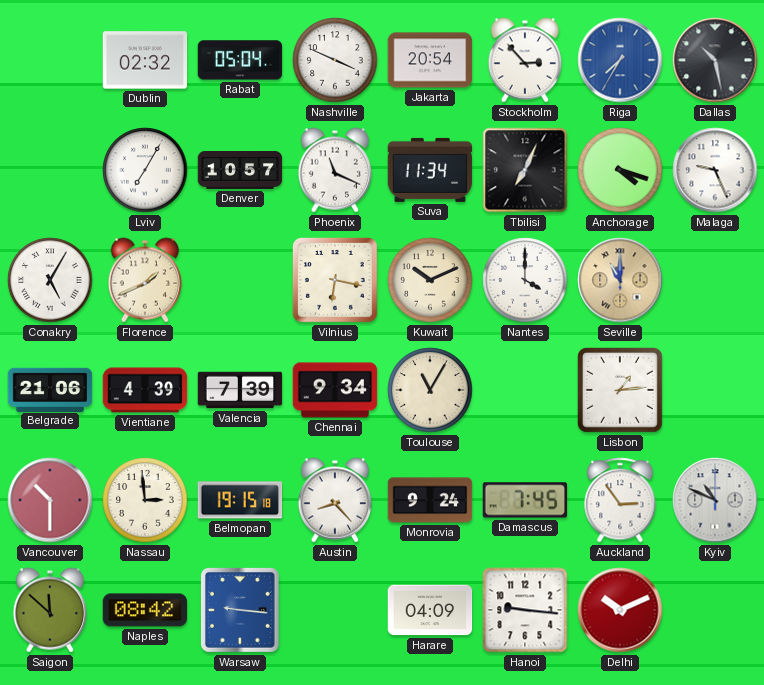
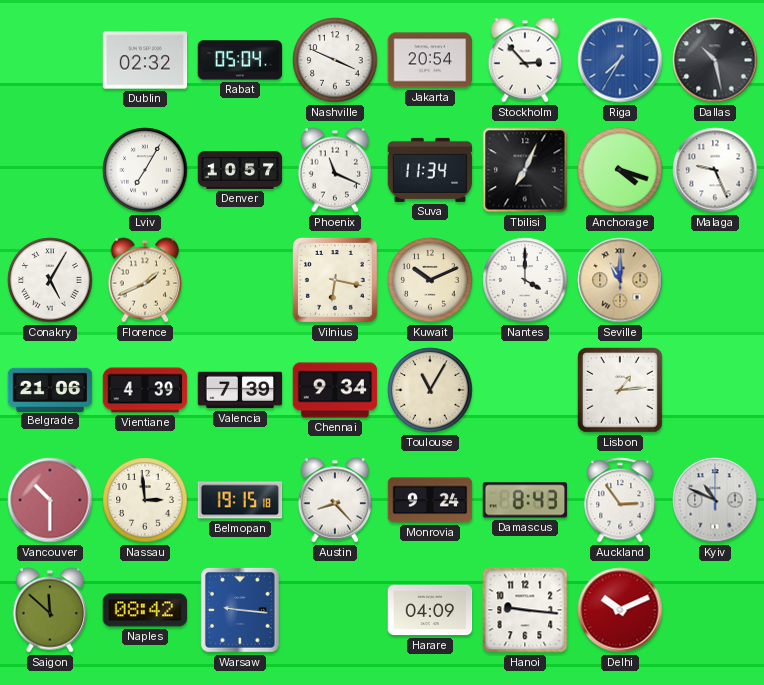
Damascus: 7:45 -> 8:43
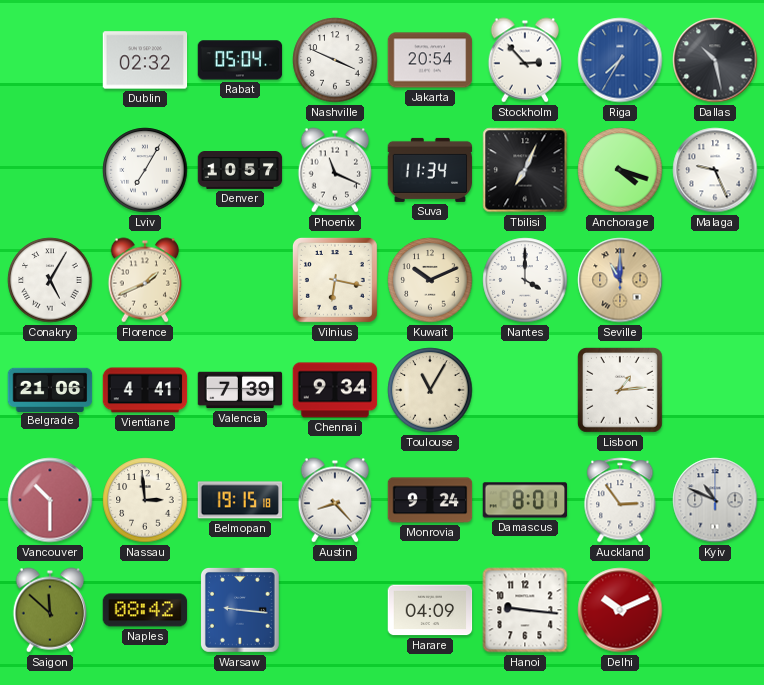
Vientiane: 4:39 -> 4:41
Damascus: 8:43 -> 8:01
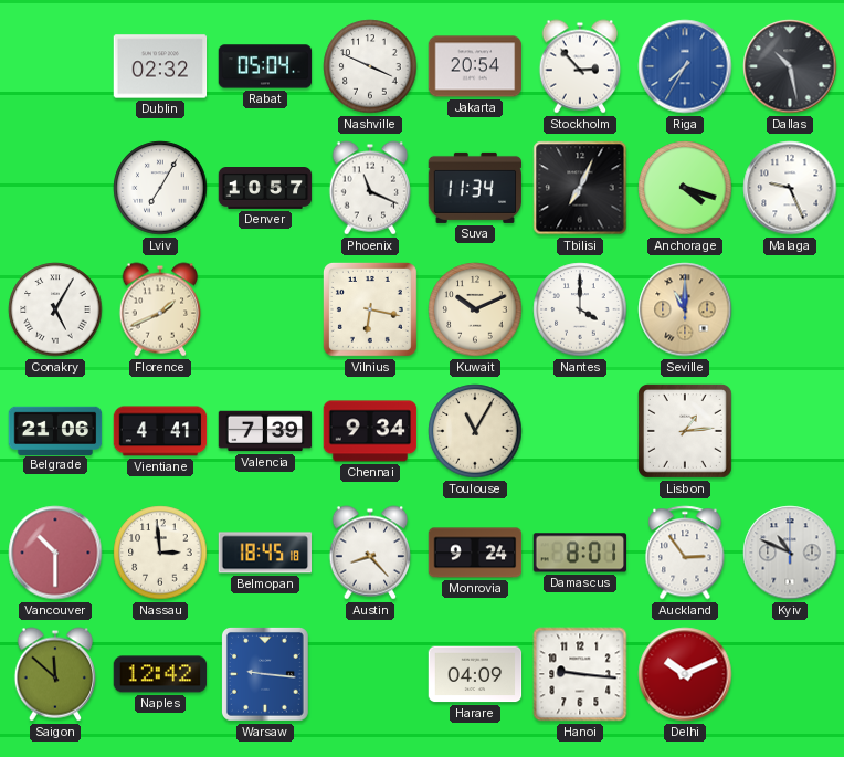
Belmopan: 19:15 -> 18:45
Naples: 08:42 -> 12:42
